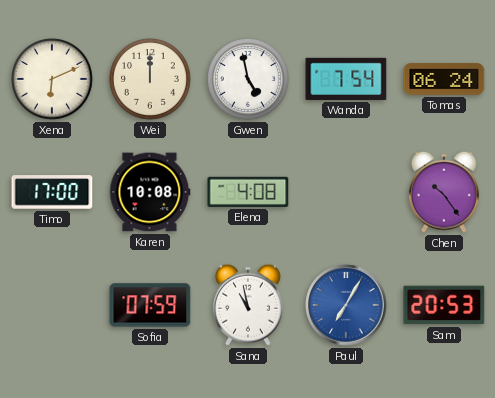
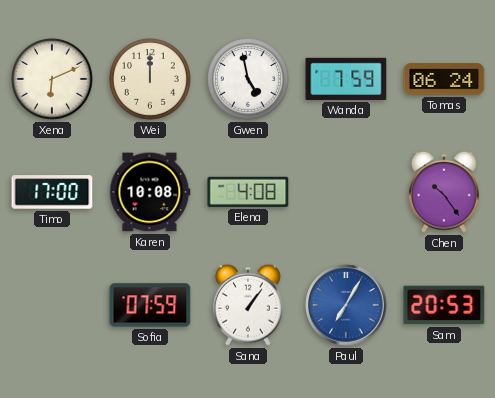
Wanda: 7:54 -> 7:59
Sana: 10:58 -> 1:06
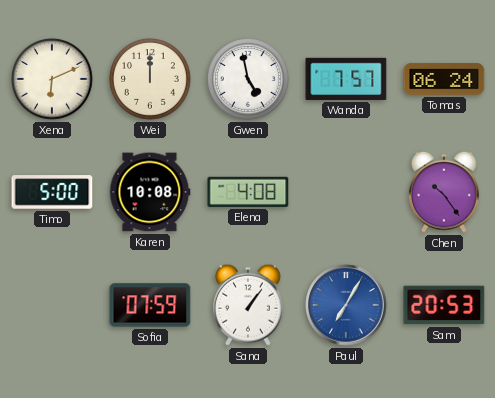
Wanda: 7:59 -> 7:57
Timo: 17:00 -> 5:00
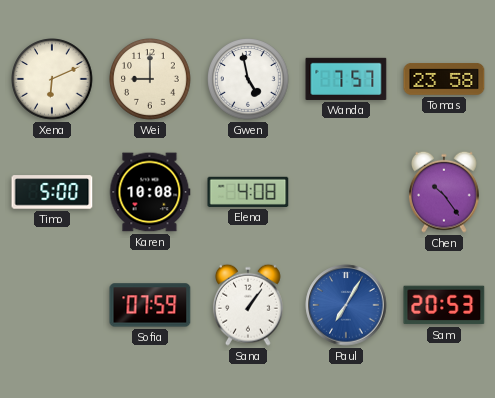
Wei: 12:00 -> 9:00
Tomas: 06:24 -> 23:58
